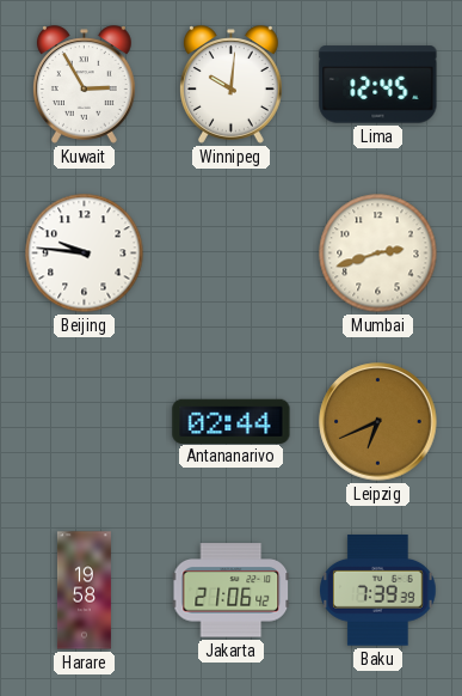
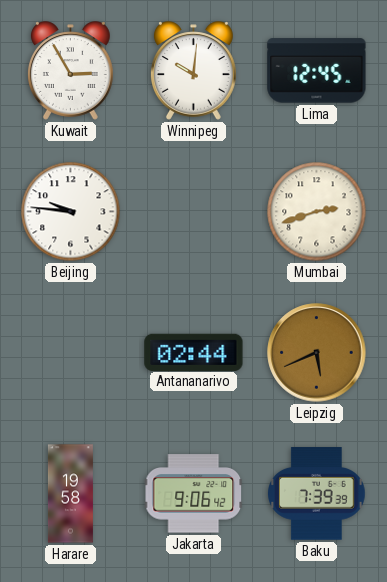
Leipzig: 6:41 -> 5:41
Jakarta: 21:06 -> 9:06
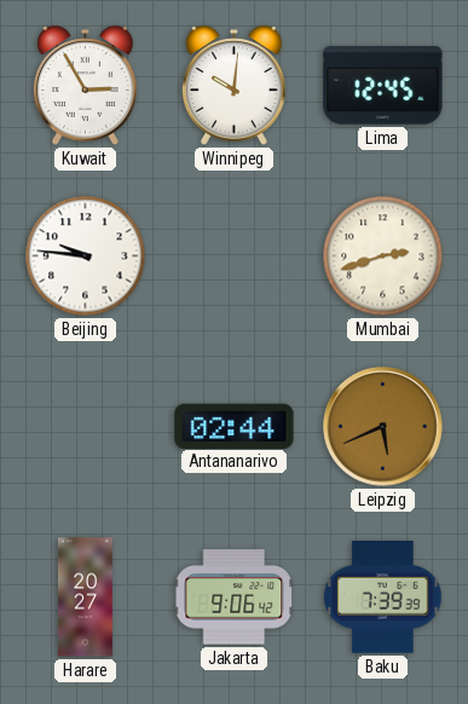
Harare: 19:58 -> 20:27
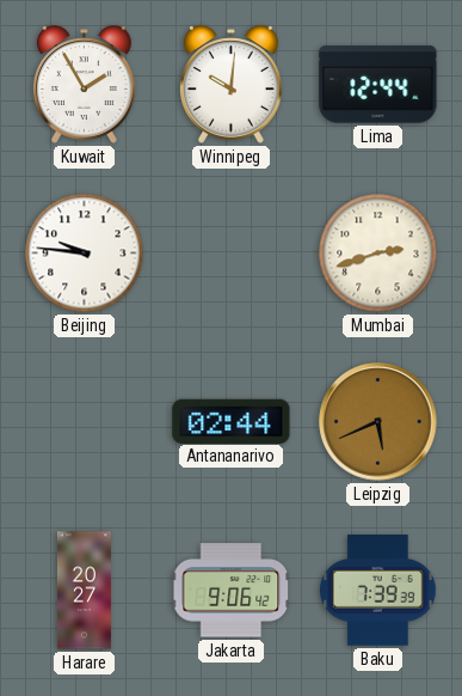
Kuwait: 2:55 -> 1:55
Lima: 12:45 -> 12:44
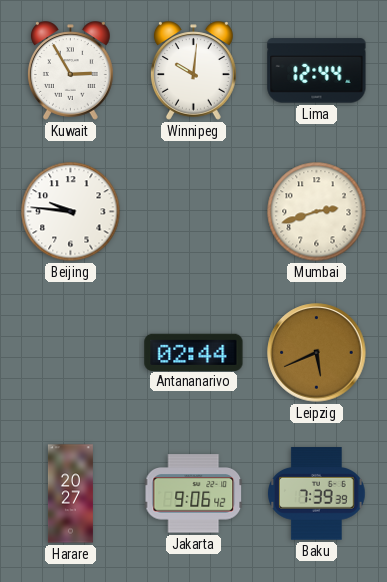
Kuwait: 1:55 -> 2:55
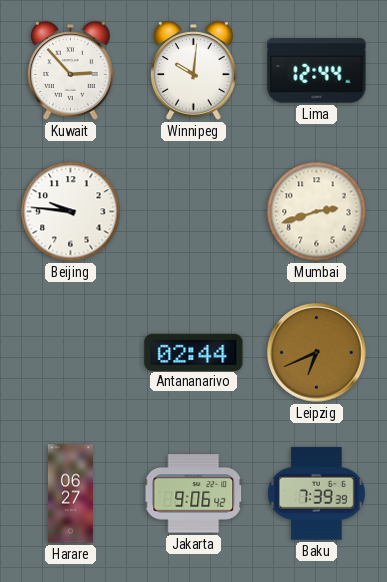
Kuwait: 2:55 -> 2:53
Leipzig: 5:41 -> 6:41
Harare: 20:27 -> 06:27
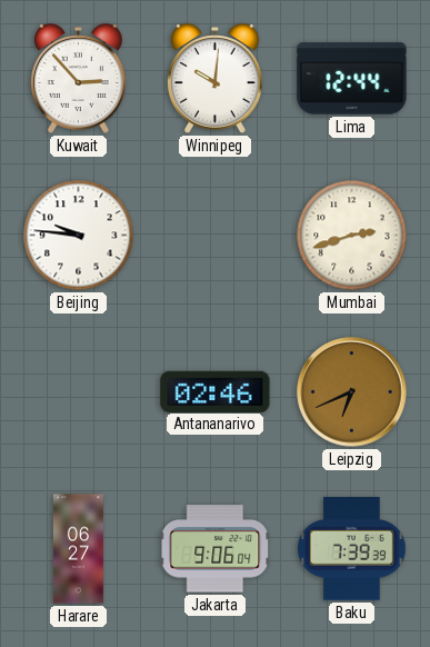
Antananarivo: 02:44 -> 02:46
Jakarta: 9:06:42 -> 9:06:04
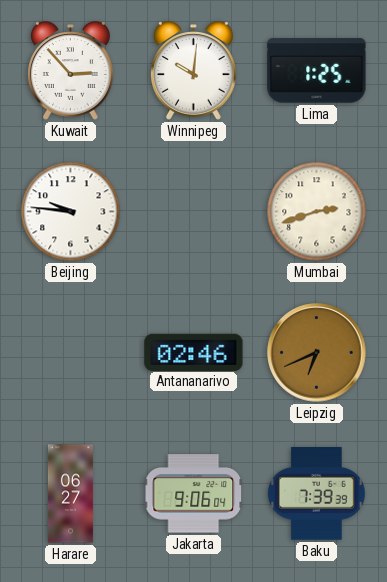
Lima: 12:44 -> 1:25
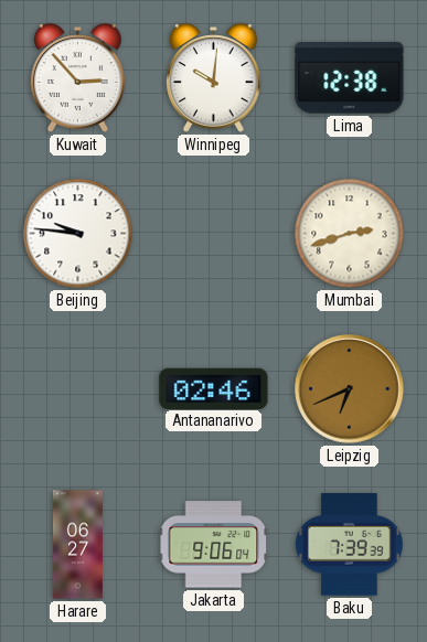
Lima: 1:25 -> 12:38
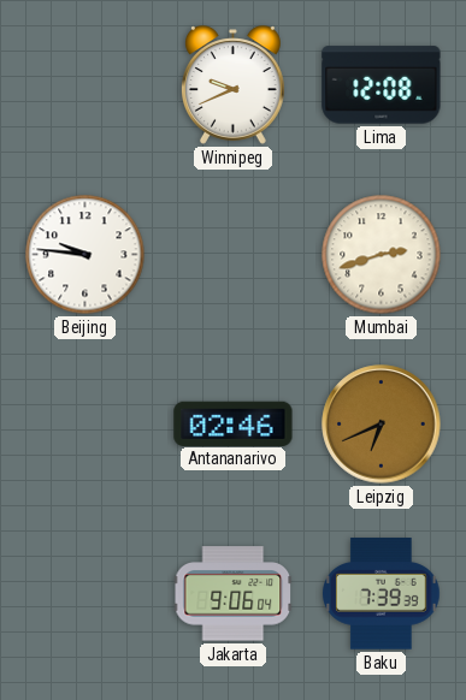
Kuwait: 2:53 -> none
Winnipeg: 10:01 -> 9:41
Lima: 12:38 -> 12:08
Harare: 06:27 -> none
